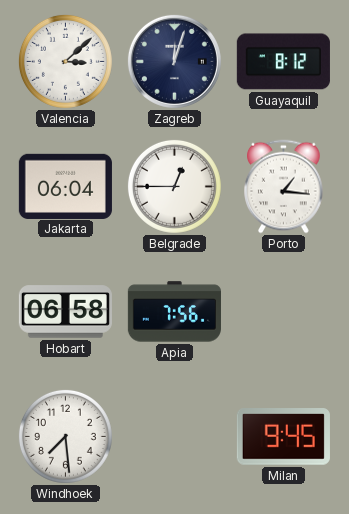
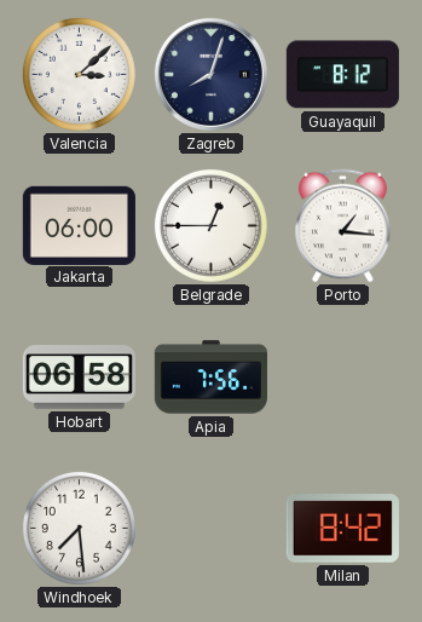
Zagreb: 12:03 -> 8:03
Jakarta: 06:04 -> 06:00
Milan: 9:45 -> 8:42
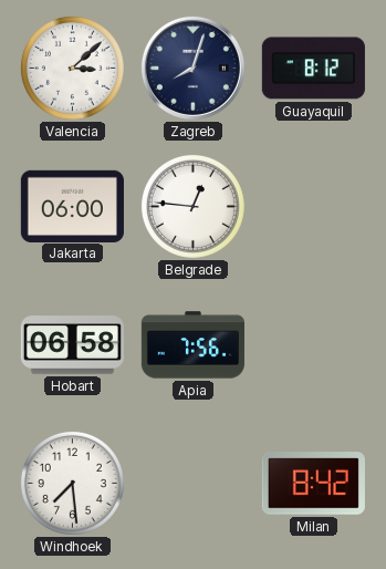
Belgrade: 12:45 -> 12:46
Porto: 1:16 -> none
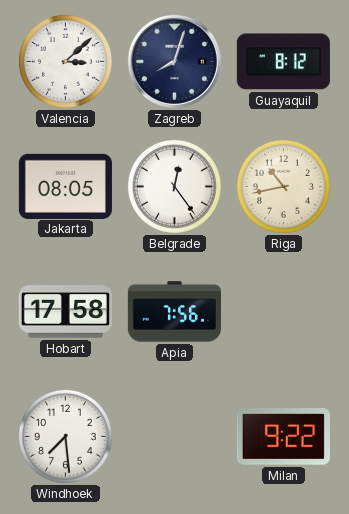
Jakarta: 06:00 -> 08:05
Belgrade: 12:46 -> 12:24
Riga: none -> 10:43
Hobart: 06:58 -> 17:58
Milan: 8:42 -> 9:22
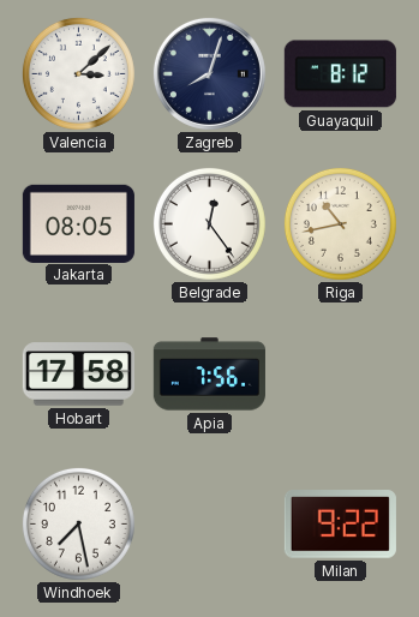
Windhoek: 7:29 -> 7:28
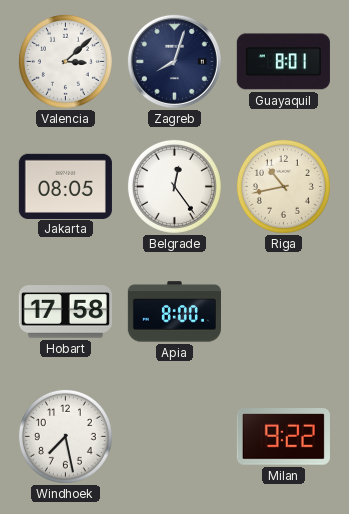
Guayaquil: 8:12 -> 8:01
Apia: 7:56 -> 8:00
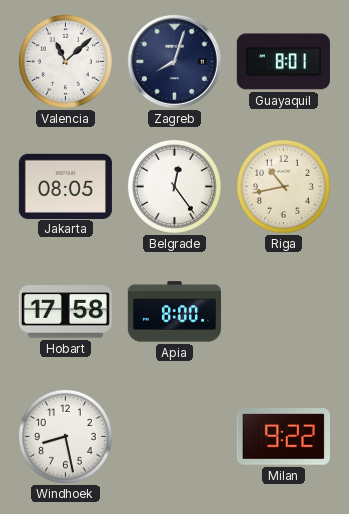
Valencia: 3:08 -> 11:08
Windhoek: 7:28 -> 8:28
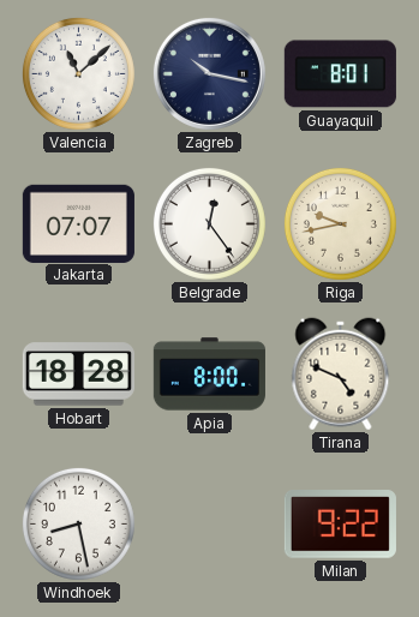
Zagreb: 8:03 -> 10:17
Jakarta: 08:05 -> 07:07
Riga: 10:43 -> 9:43
Hobart: 17:58 -> 18:28
Tirana: none -> 4:49
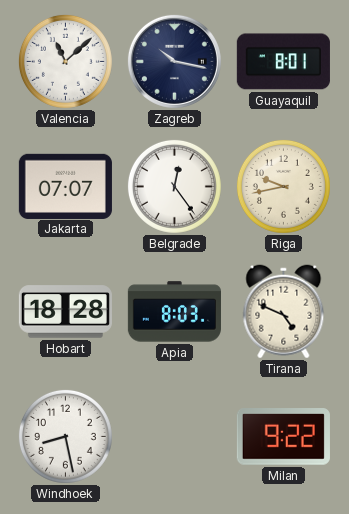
Apia: 8:00 -> 8:03
